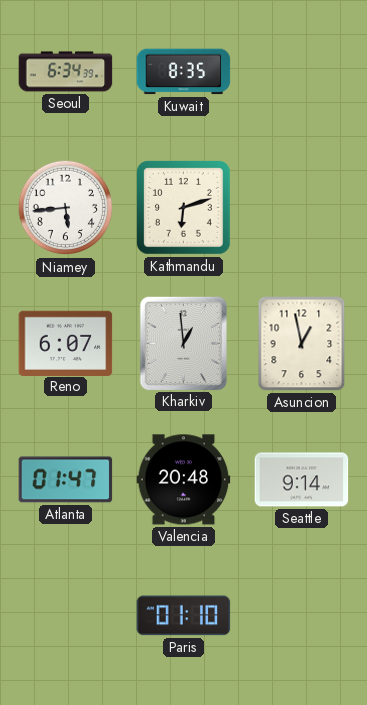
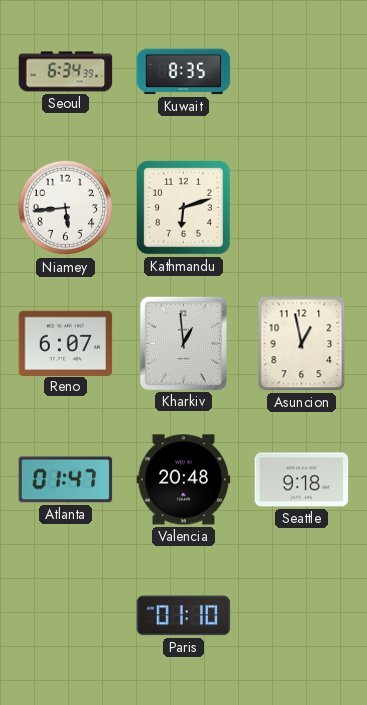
Seattle: 9:14 -> 9:18
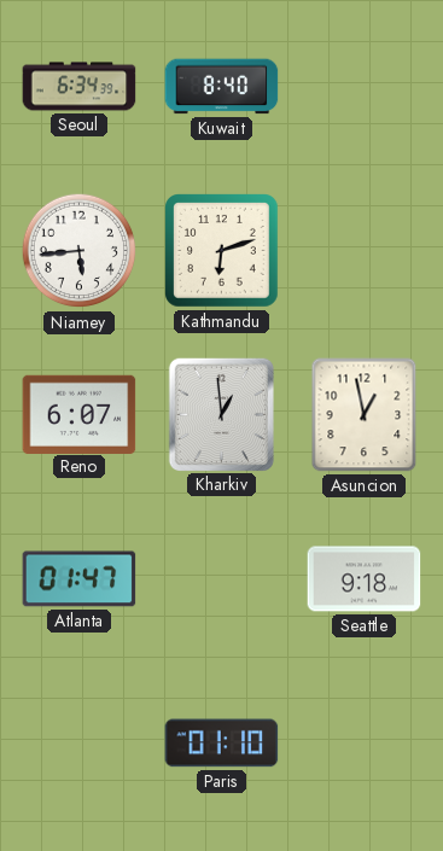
Kuwait: 8:35 -> 8:40
Valencia: 20:48 -> none
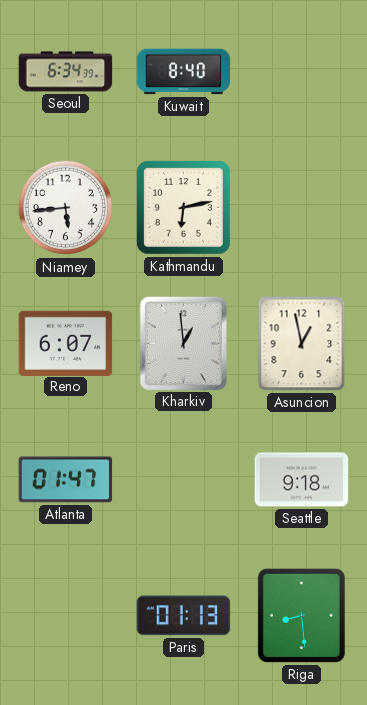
Kathmandu: 6:12 -> 6:13
Paris: 01:10 -> 01:13
Riga: none -> 8:29
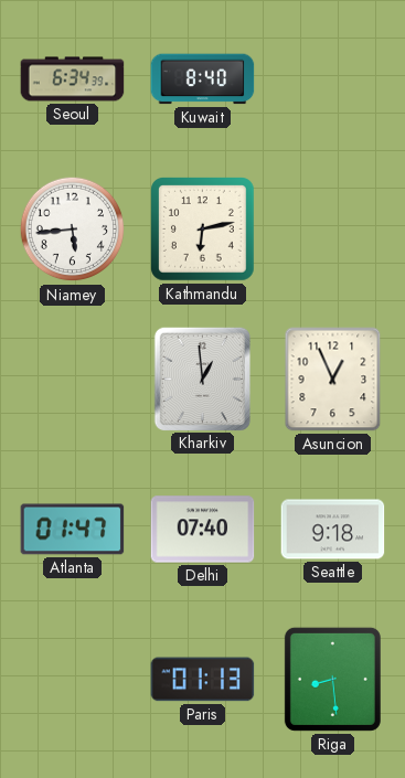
Reno: 6:07 -> none
Asuncion: 12:58 -> 12:56
Delhi: none -> 07:40
